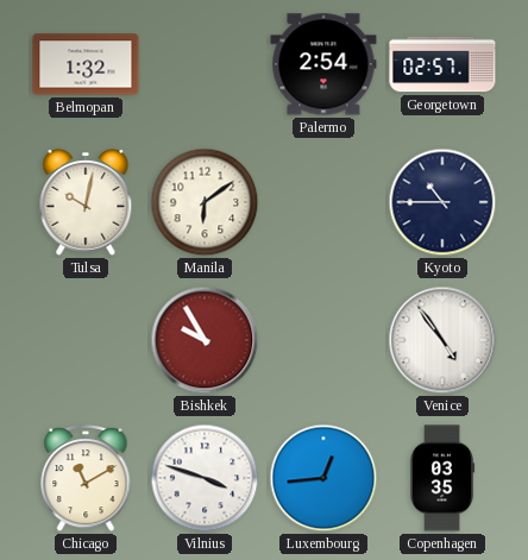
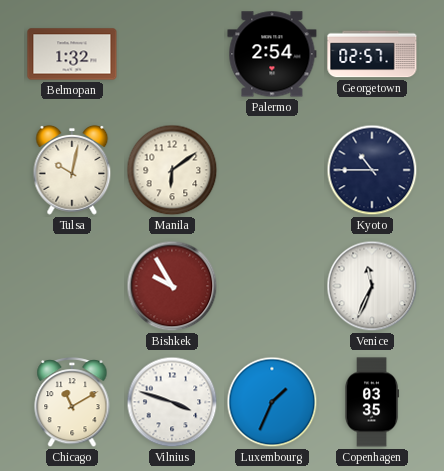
Venice: 4:54 -> 11:34
Luxembourg: 12:44 -> 1:34
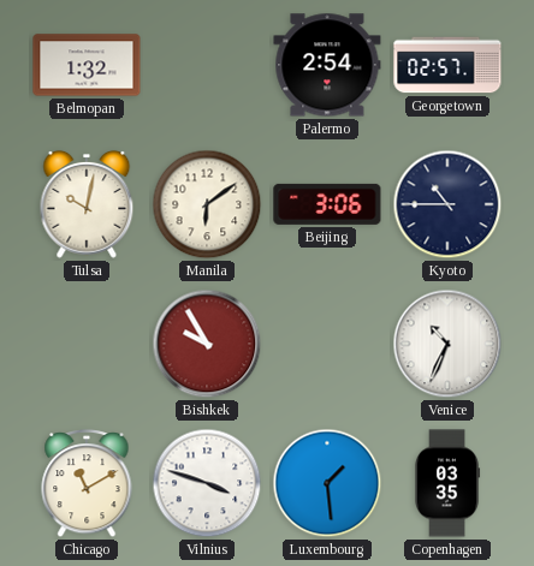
Beijing: none -> 3:06
Venice: 11:34 -> 10:34
Luxembourg: 1:34 -> 1:29
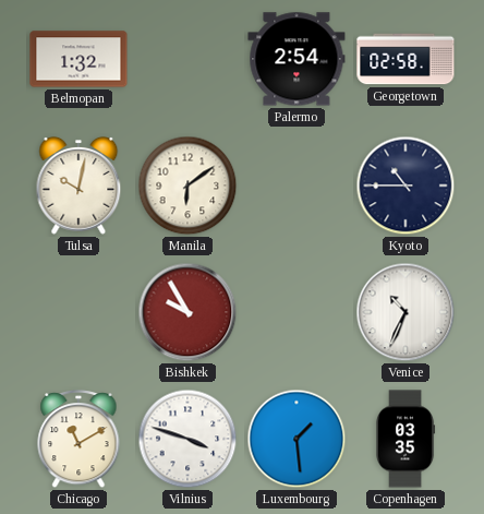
Georgetown: 02:57 -> 02:58
Beijing: 3:06 -> none
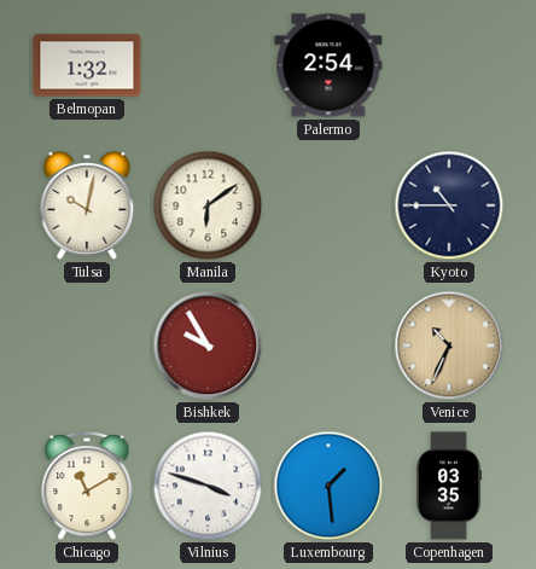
Georgetown: 02:58 -> none
Venice dial: white -> champagne
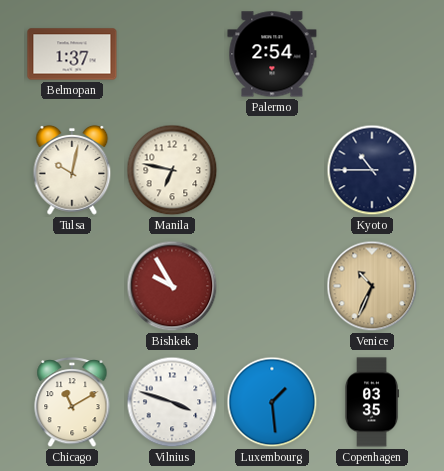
Belmopan: 1:32 -> 1:37
Manila: 6:09 -> 6:47
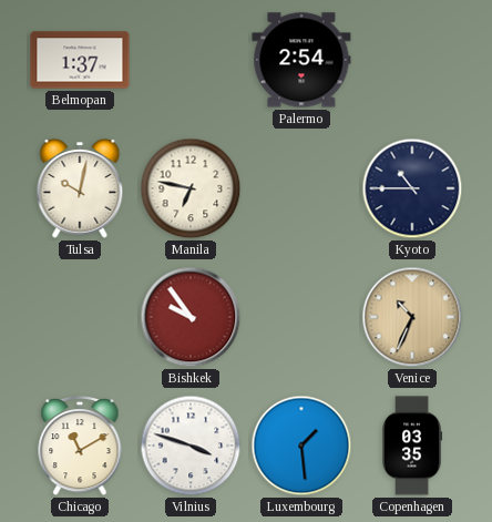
Bishkek: 9:55 -> 9:54
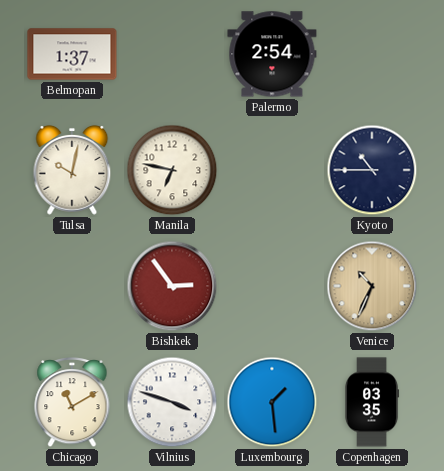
Bishkek: 9:54 -> 2:54
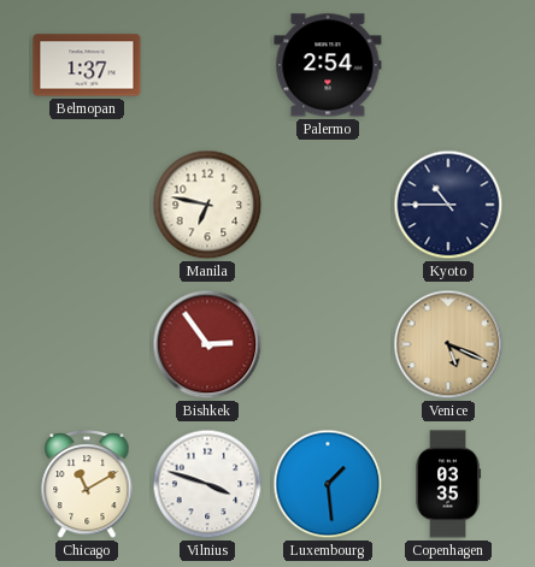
Tulsa: 10:02 -> none
Venice: 10:34 -> 5:19
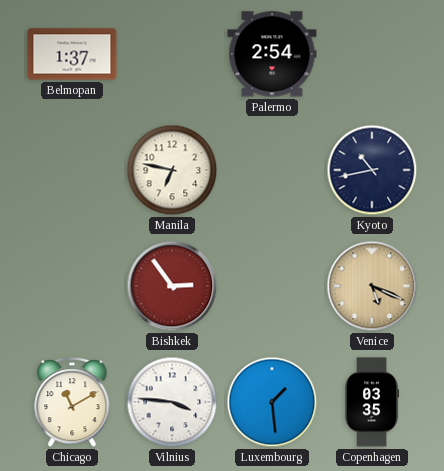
Kyoto: 10:45 -> 10:43
Vilnius: 3:48 -> 3:46
